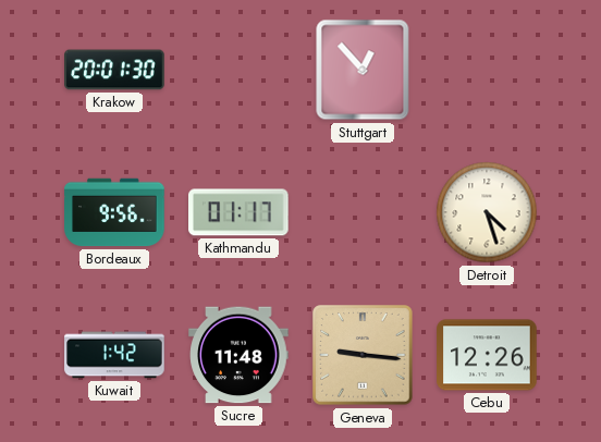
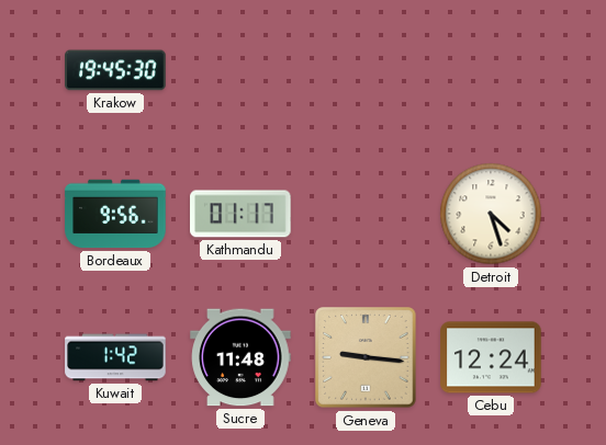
Krakow: 20:01 -> 19:45
Stuttgart: 12:53 -> none
Cebu: 12:26 -> 12:24
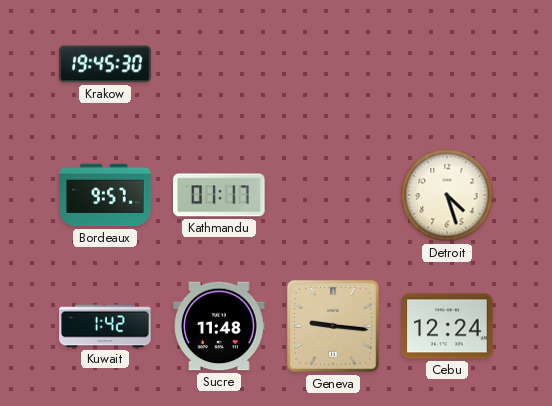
Bordeaux: 9:56 -> 9:57
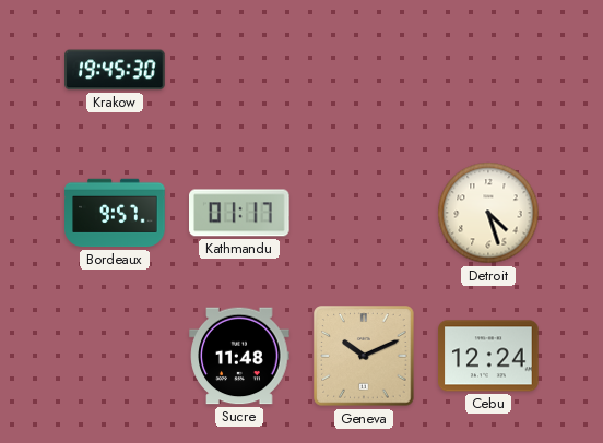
Kuwait: 1:42 -> none
Geneva: 9:16 -> 10:11
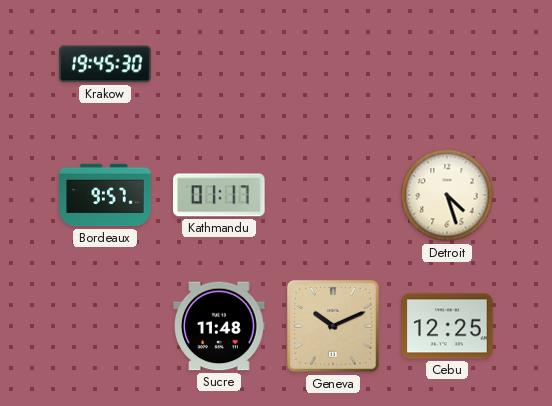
Cebu: 12:24 -> 12:25
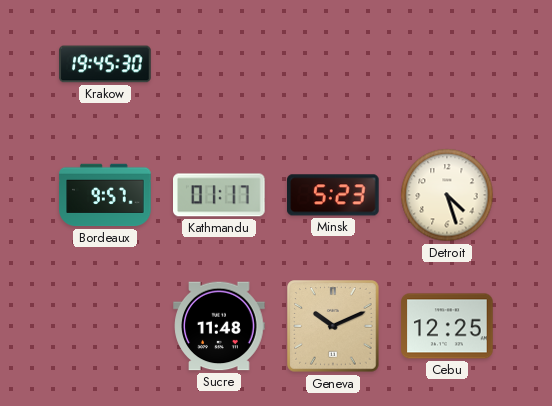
Minsk: none -> 5:23
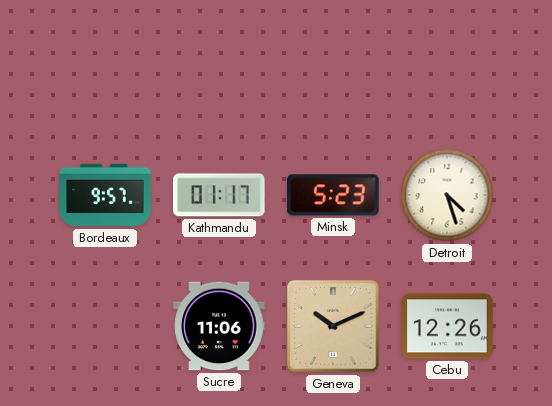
Krakow: 19:45 -> none
Sucre: 11:48 -> 11:06
Cebu: 12:25 -> 12:26
